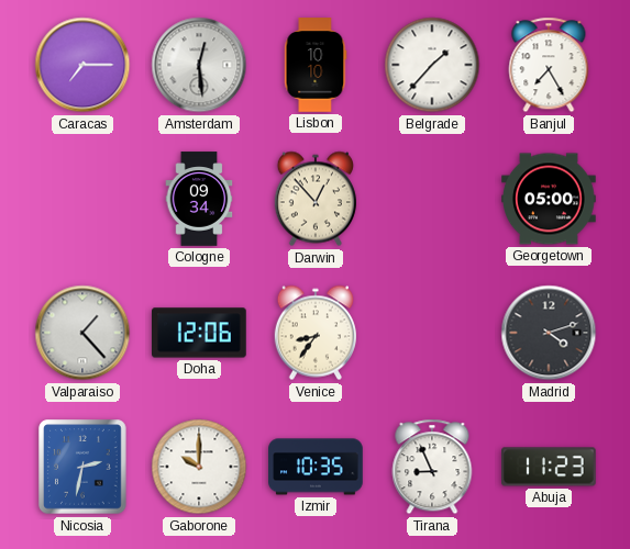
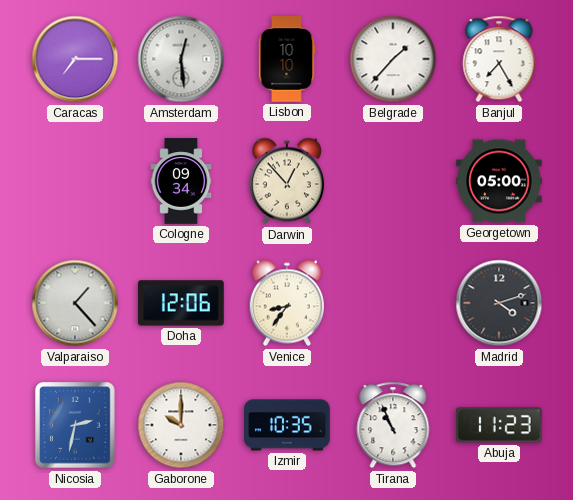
Tirana: 8:56 -> 10:56
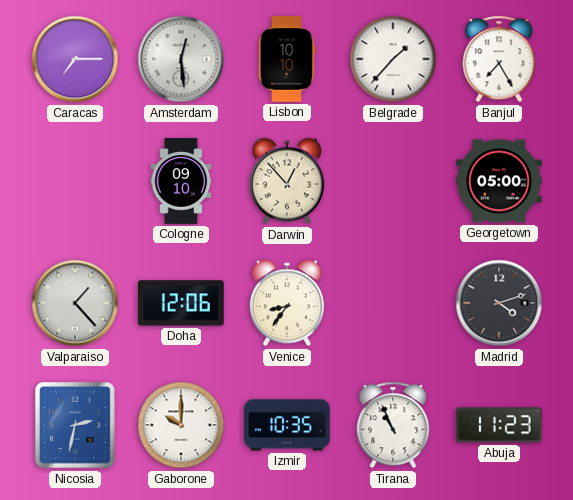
Cologne: 09:34 -> 09:10
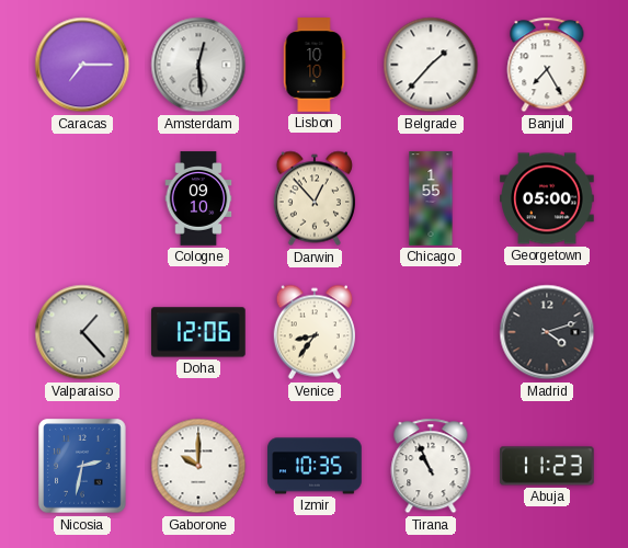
Chicago: none -> 1:55
